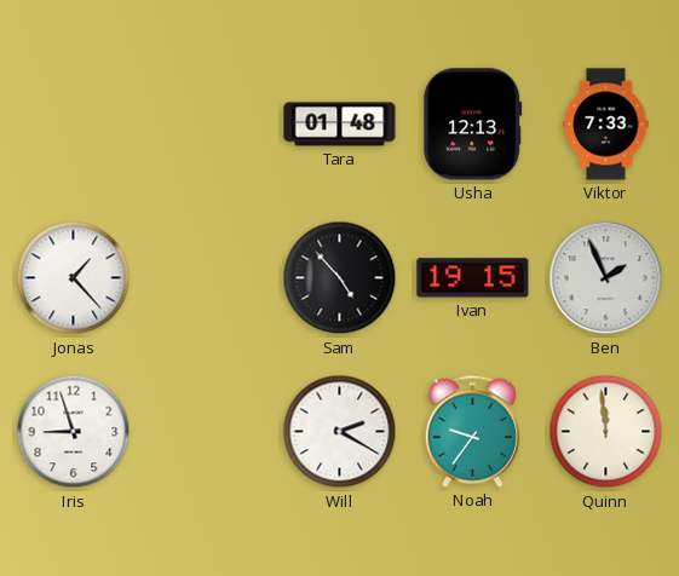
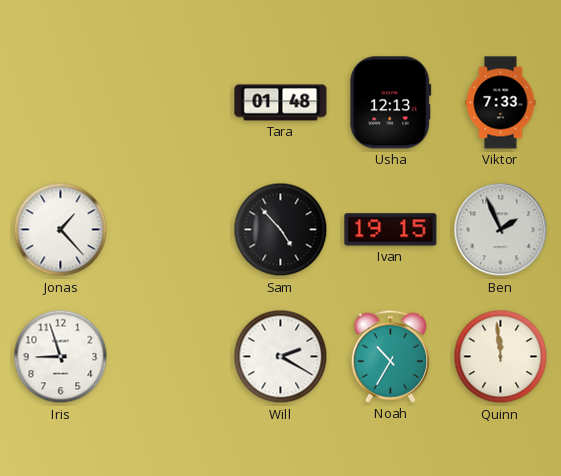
Noah: 9:36 -> 10:35
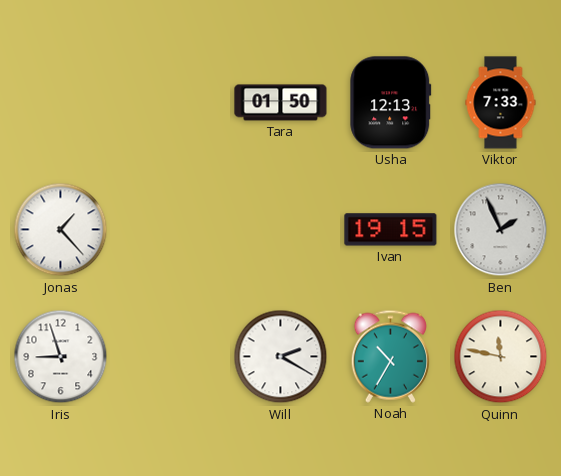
Tara: 01:48 -> 01:50
Sam: 4:53 -> none
Quinn: 11:59 -> 11:47
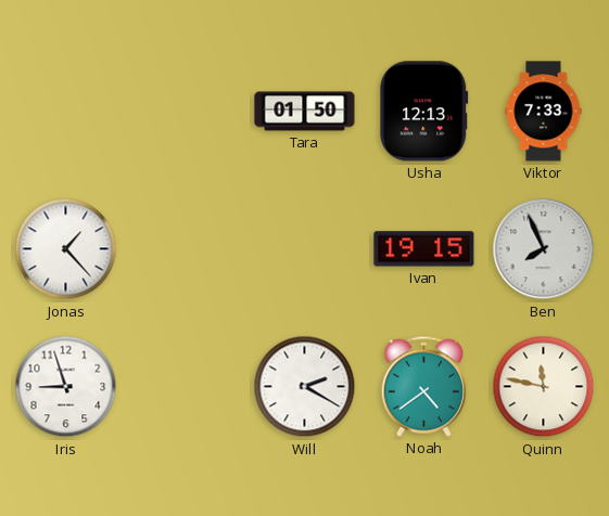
Ben: 1:56 -> 7:56
Noah: 10:35 -> 4:39
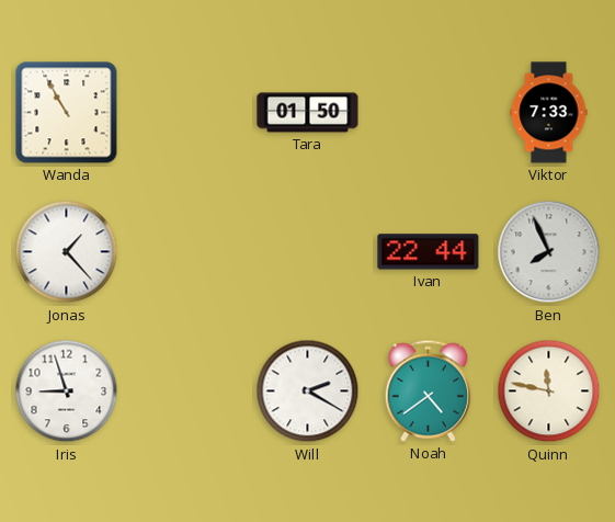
Wanda: none -> 10:55
Usha: 12:13 -> none
Ivan: 19:15 -> 22:44
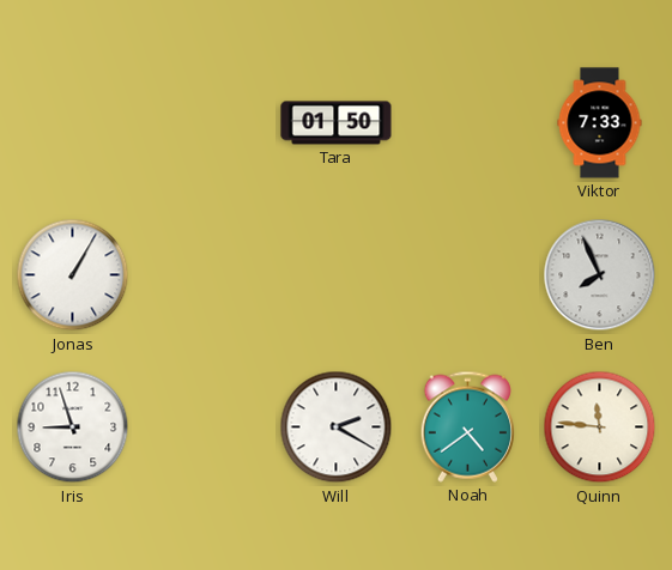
Wanda: 10:55 -> none
Jonas: 1:23 -> 1:05
Ivan: 22:44 -> none
Quinn: 11:47 -> 11:46
